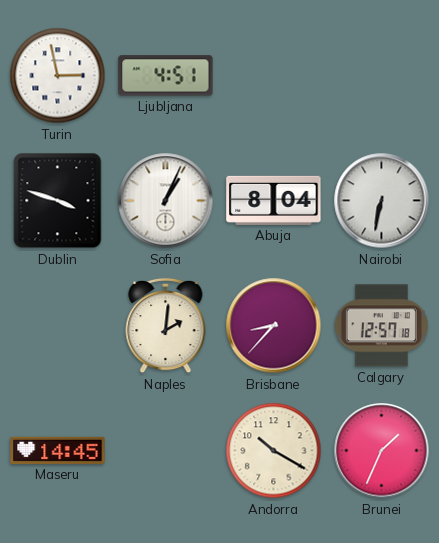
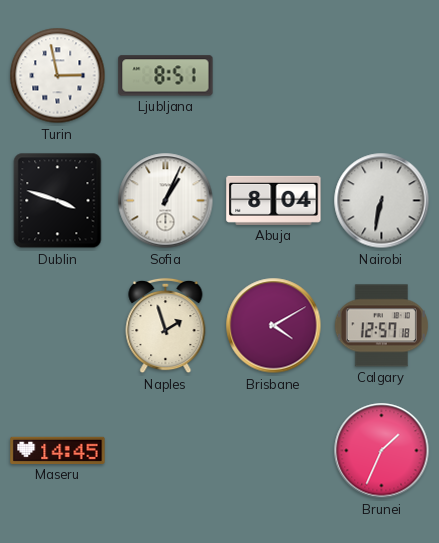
Ljubljana: 4:51 -> 8:51
Naples: 2:01 -> 1:57
Brisbane: 8:37 -> 4:10
Andorra: 10:20 -> none
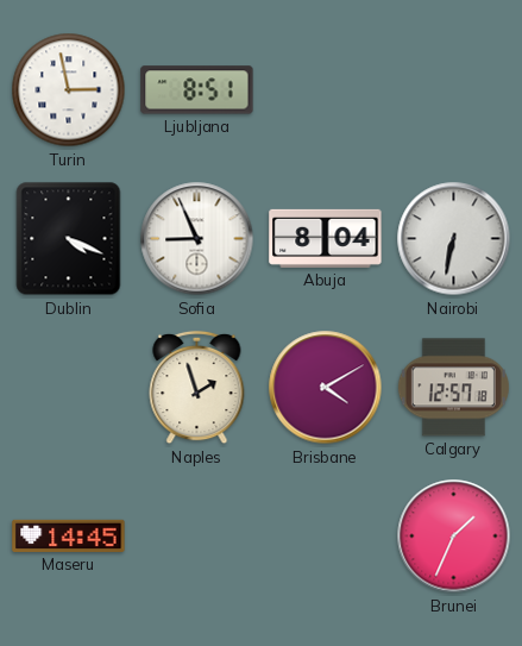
Dublin: 3:48 -> 4:19
Sofia: 1:04 -> 8:56
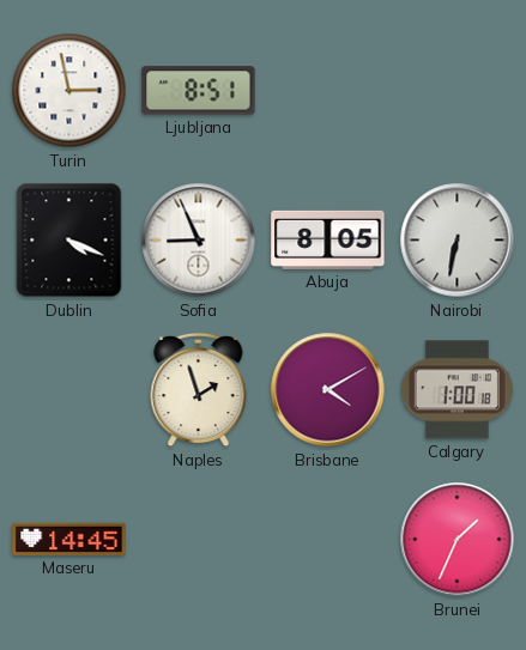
Abuja: 8:04 -> 8:05
Calgary: 12:57 -> 1:00
